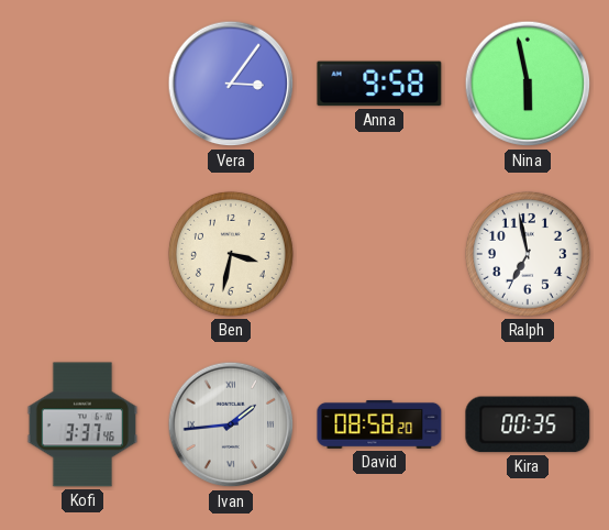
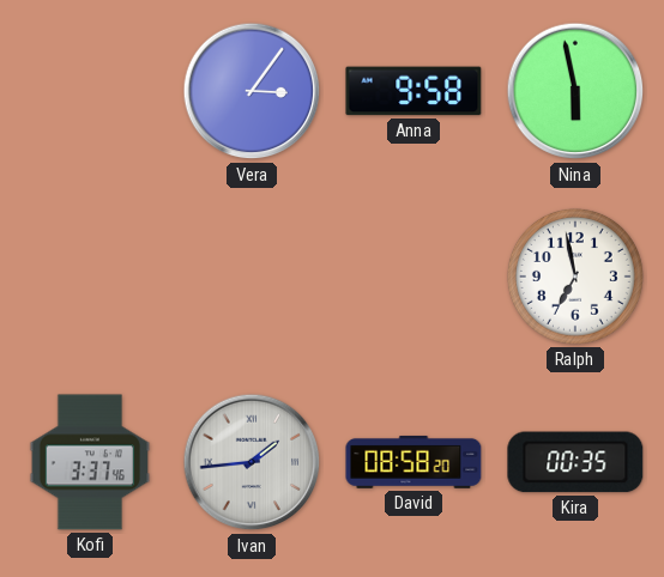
Ben: 3:32 -> none
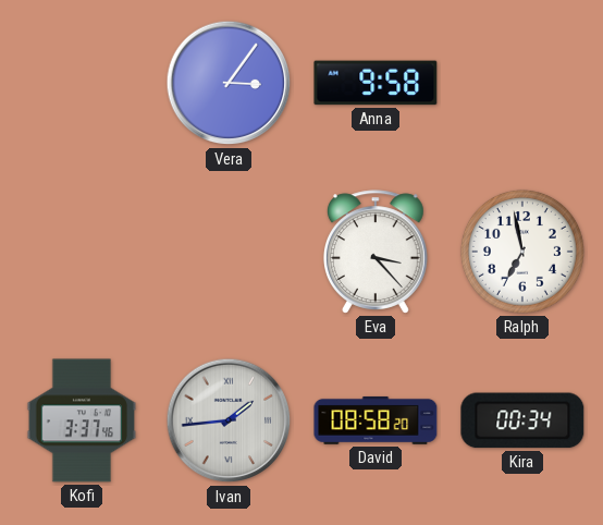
Nina: 5:58 -> none
Eva: none -> 3:23
Kira: 00:35 -> 00:34
